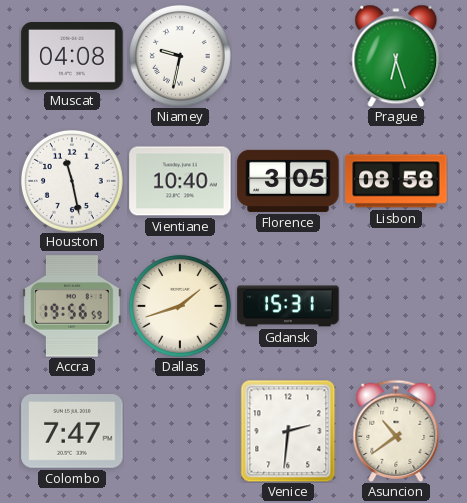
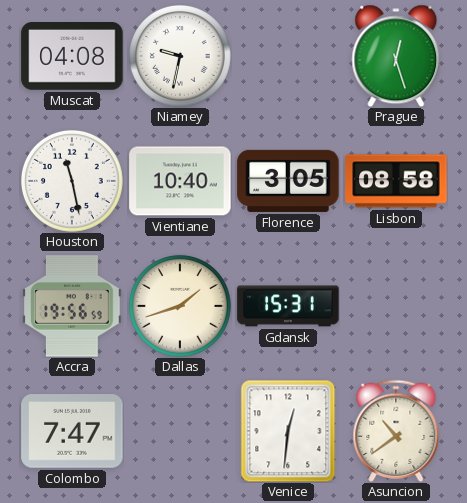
Prague: 6:27 -> 12:27
Venice: 2:31 -> 12:31
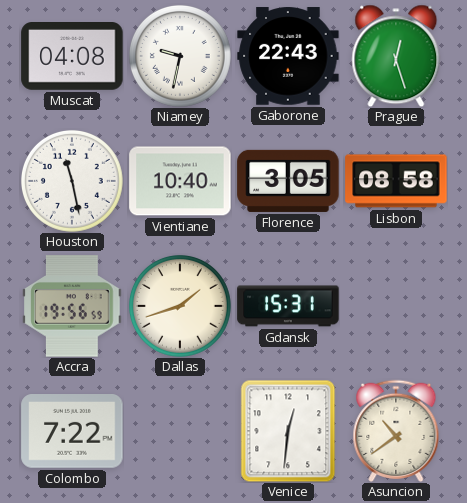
Gaborone: none -> 22:43
Colombo: 7:47 -> 7:22
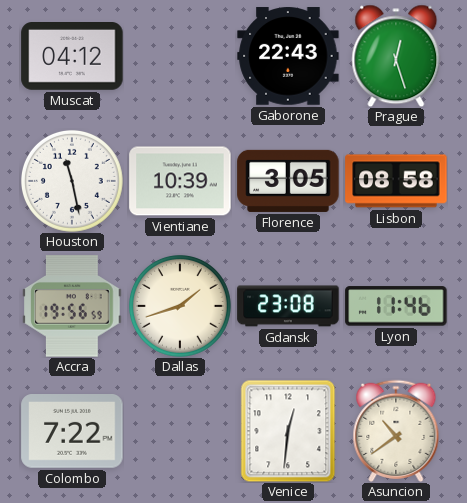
Muscat: 04:08 -> 04:12
Niamey: 9:32 -> none
Vientiane: 10:40 -> 10:39
Gdansk: 15:31 -> 23:08
Lyon: none -> 11:46
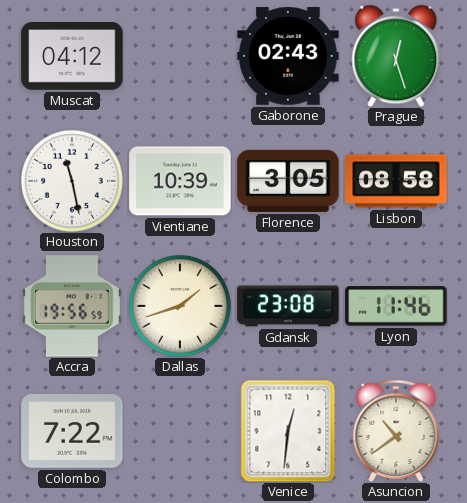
Gaborone: 22:43 -> 02:43
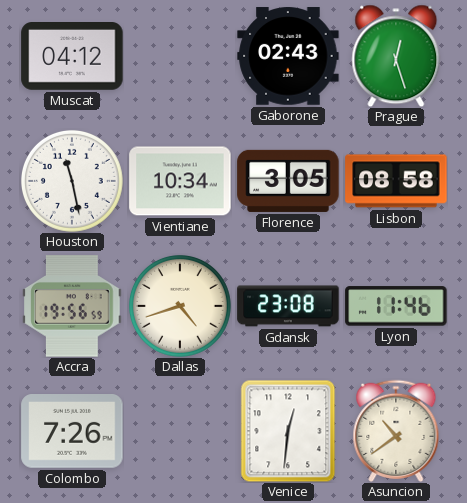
Vientiane: 10:39 -> 10:34
Dallas: 1:42 -> 4:42
Colombo: 7:22 -> 7:26
